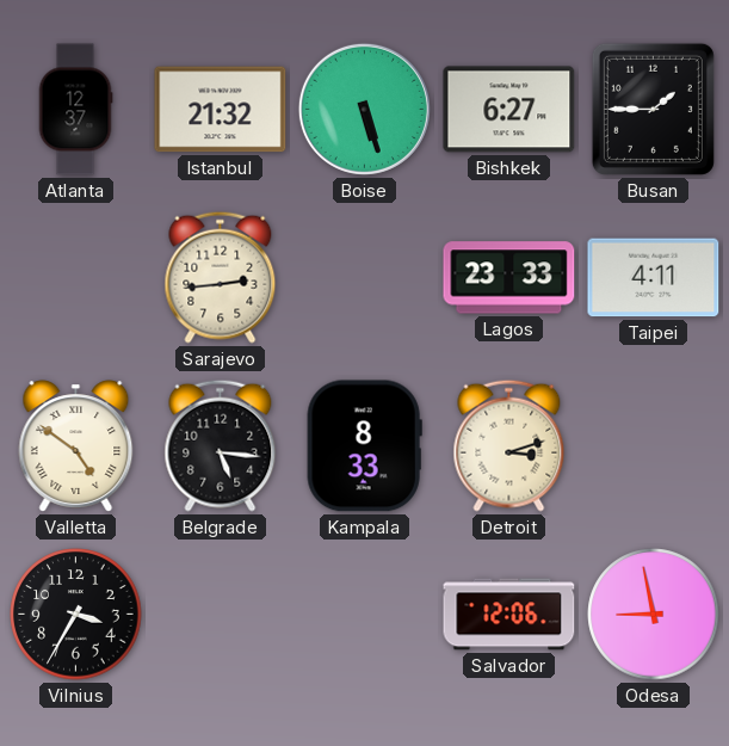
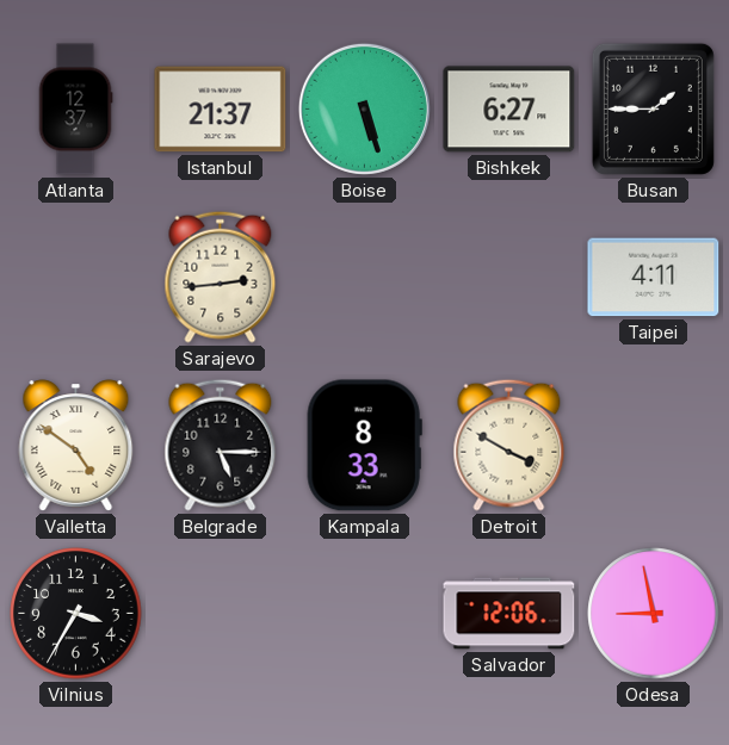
Istanbul: 21:32 -> 21:37
Lagos: 23:33 -> none
Belgrade: 5:16 -> 5:15
Detroit: 3:12 -> 3:50
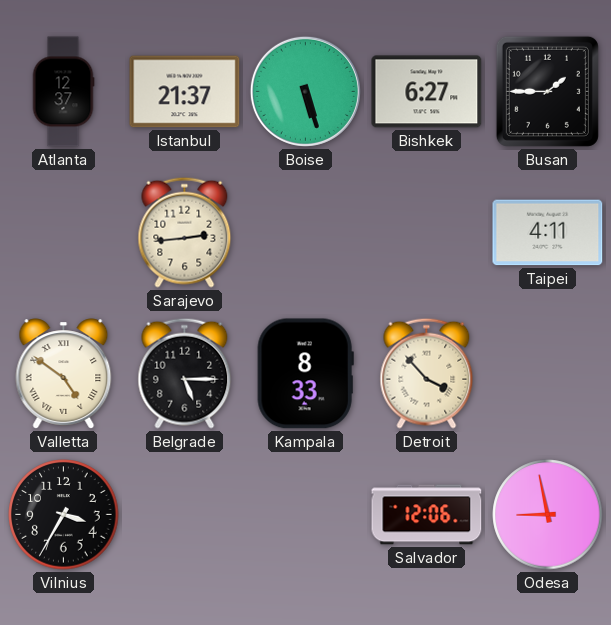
Detroit: 3:50 -> 3:53
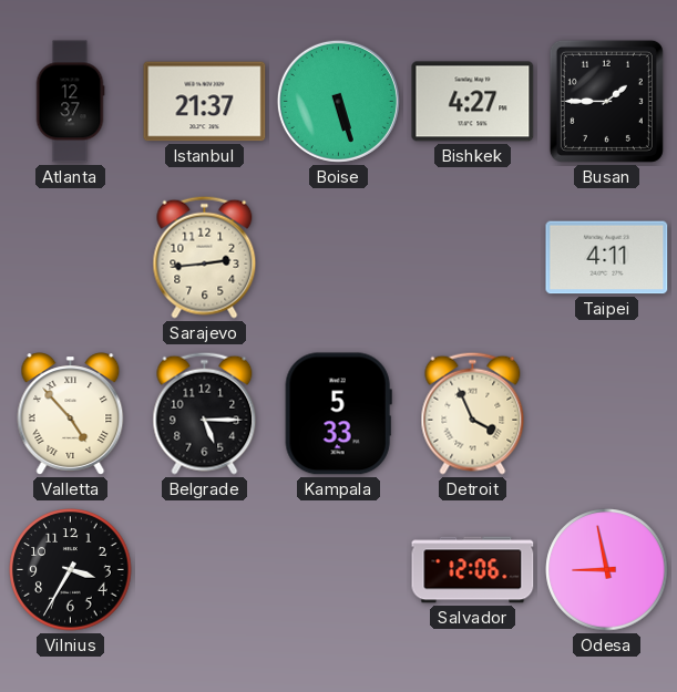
Bishkek: 6:27 -> 4:27
Valletta: 4:51 -> 4:53
Kampala: 8:33 -> 5:33
Detroit: 3:53 -> 3:56
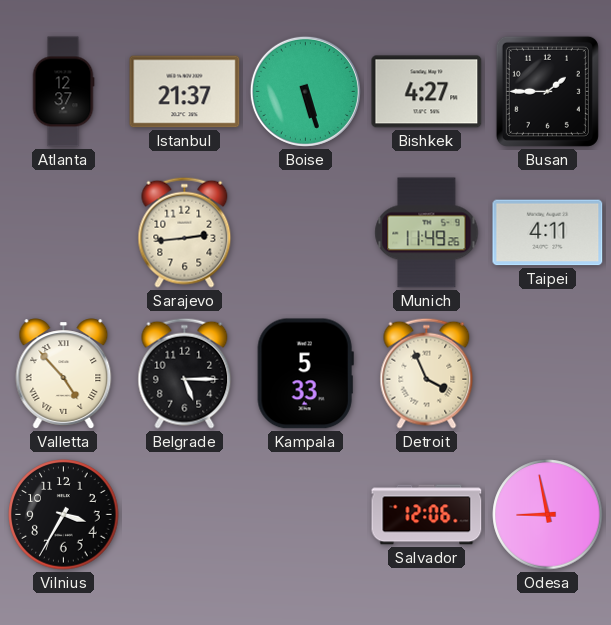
Munich: none -> 11:49
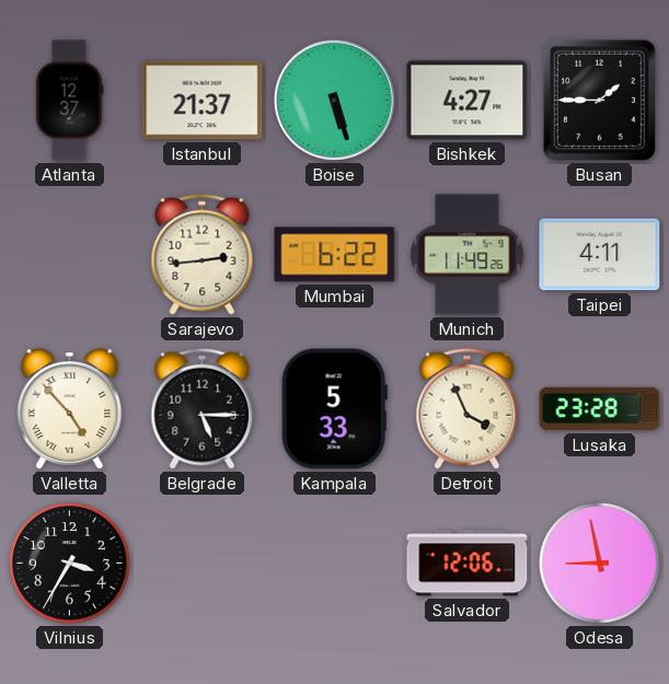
Mumbai: none -> 6:22
Lusaka: none -> 23:28
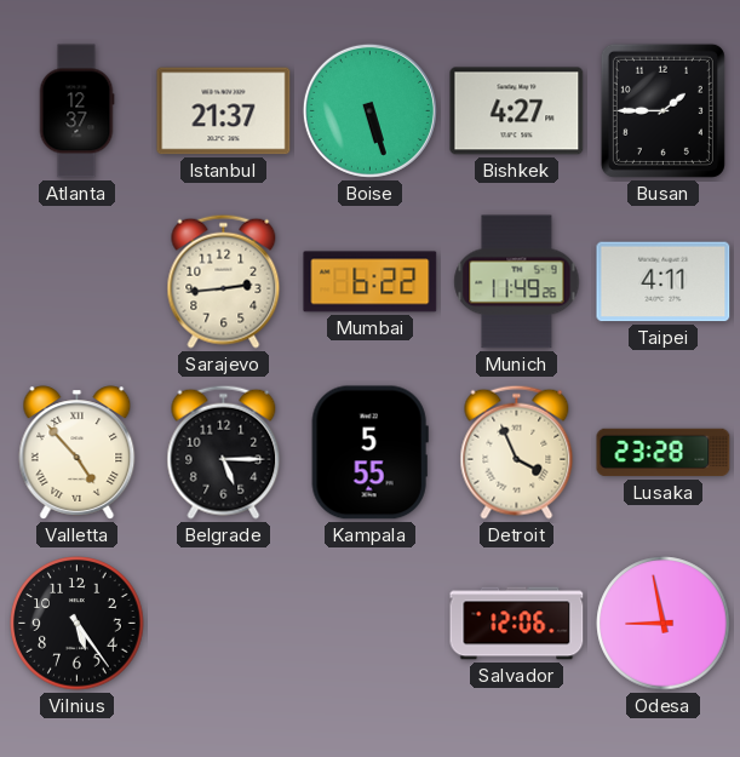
Kampala: 5:33 -> 5:55
Vilnius: 3:35 -> 5:24
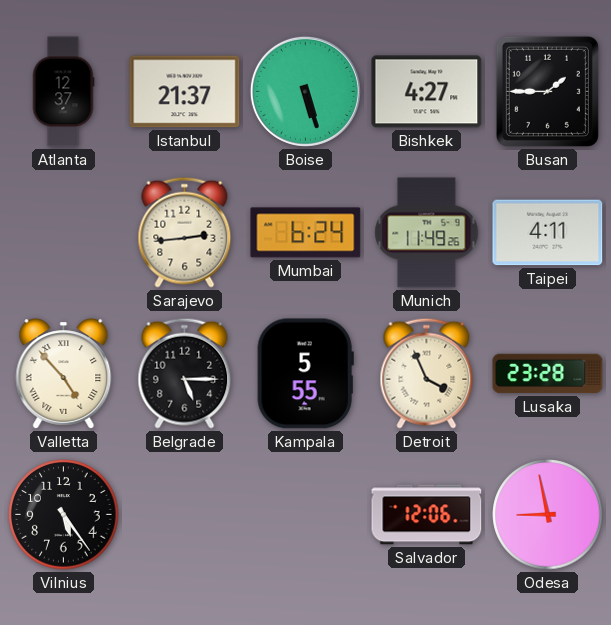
Mumbai: 6:22 -> 6:24
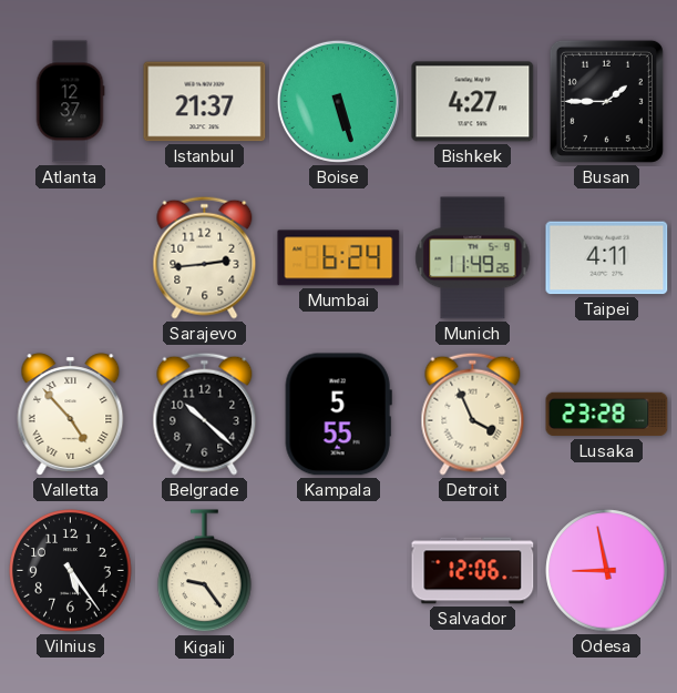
Belgrade: 5:15 -> 10:22
Kigali: none -> 9:24
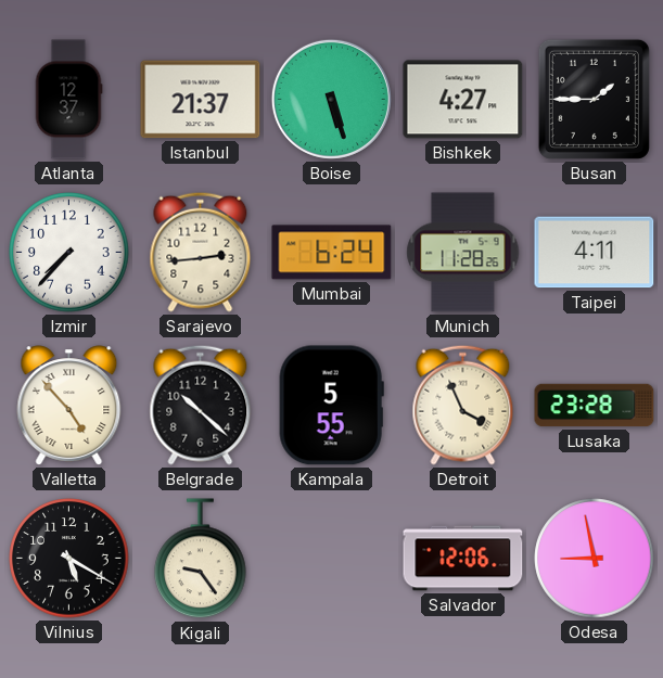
Izmir: none -> 7:37
Munich: 11:49 -> 11:28
Vilnius: 5:24 -> 5:20
